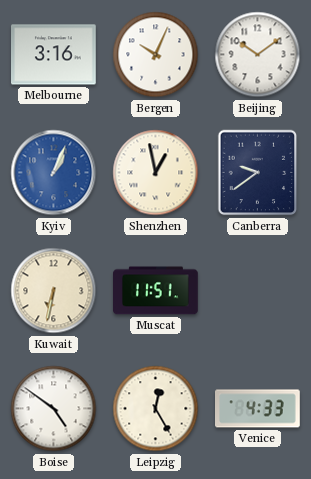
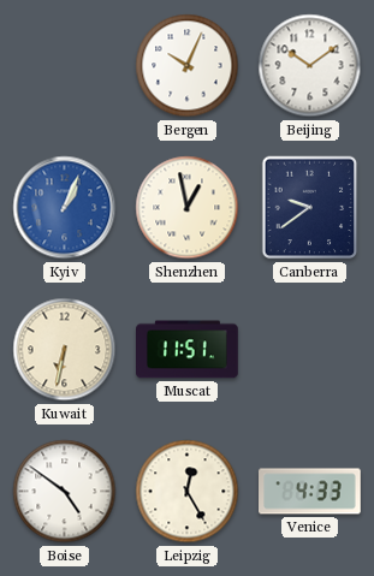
Melbourne: 3:16 -> none
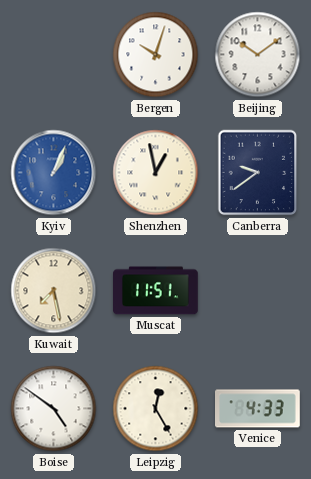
Bergen: 10:04 -> 10:03
Kuwait: 6:32 -> 7:28
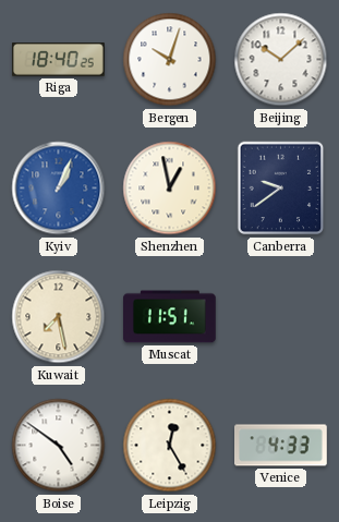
Riga: none -> 18:40
Beijing: 10:09 -> 10:08
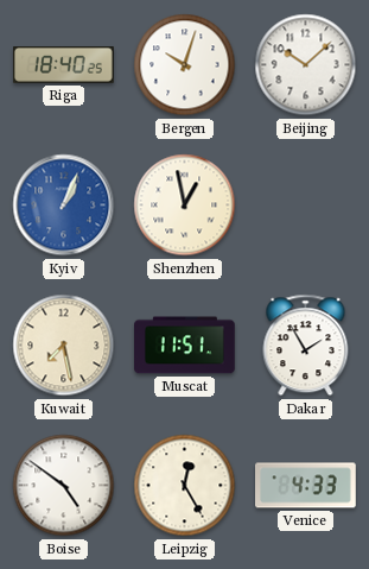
Canberra: 9:39 -> none
Dakar: none -> 1:55
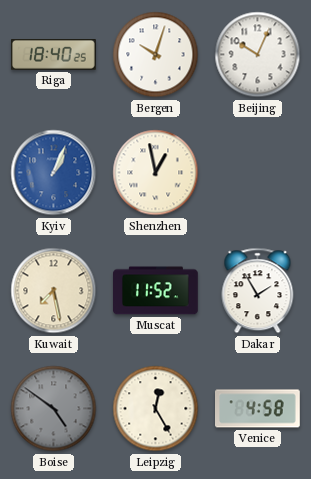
Beijing: 10:08 -> 10:04
Muscat: 11:51 -> 11:52
Boise dial: white -> grey
Venice: 4:33 -> 4:58
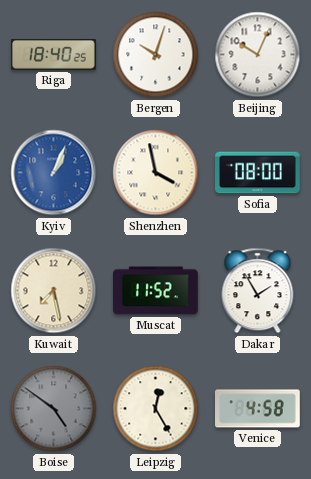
Shenzhen: 12:58 -> 3:58
Sofia: none -> 08:00
